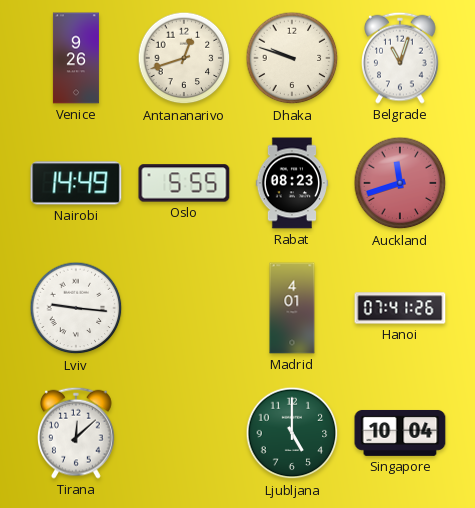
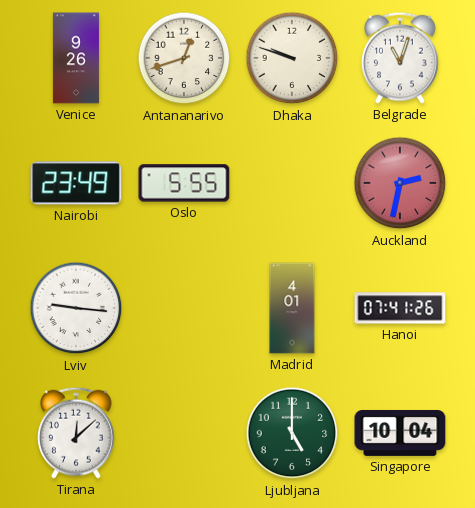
Nairobi: 14:49 -> 23:49
Rabat: 08:23 -> none
Auckland: 11:42 -> 2:32
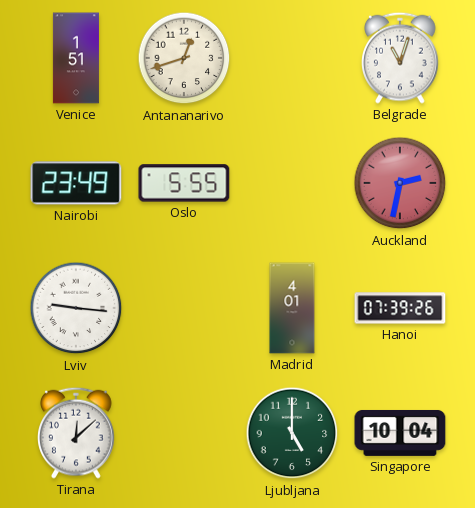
Venice: 9:26 -> 1:51
Dhaka: 9:48 -> none
Hanoi: 07:41 -> 07:39
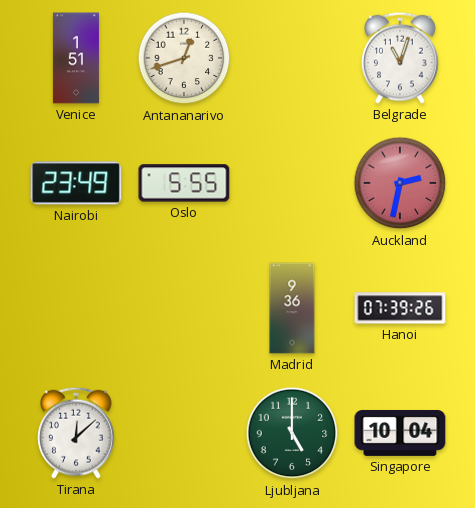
Lviv: 9:16 -> none
Madrid: 4:01 -> 9:36
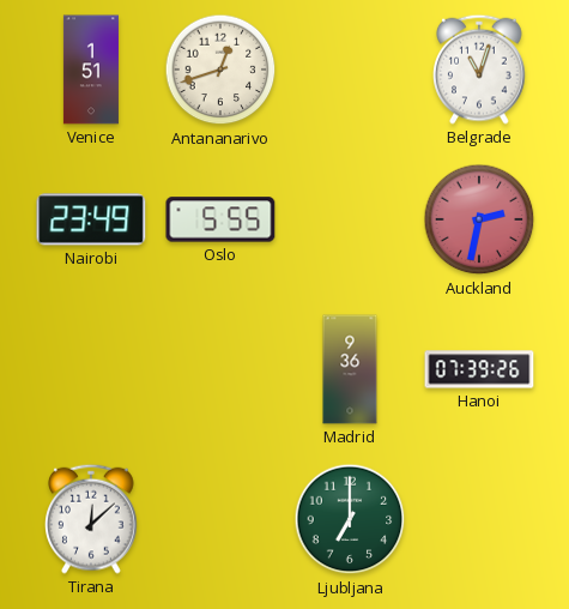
Ljubljana: 5:00 -> 7:00
Singapore: 10:04 -> none
